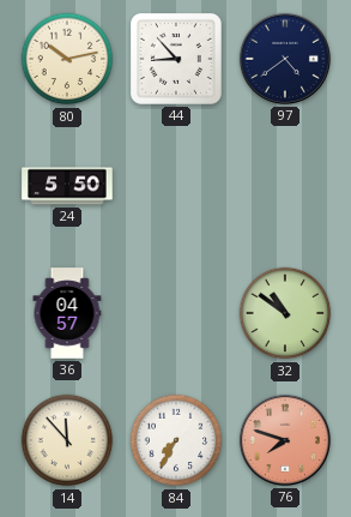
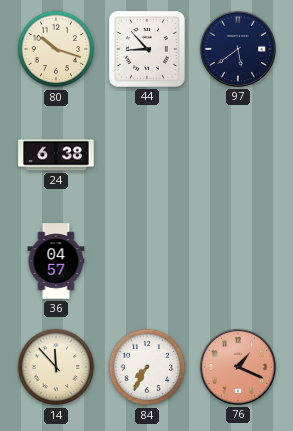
80: 10:13 -> 10:18
97: 4:39 -> 5:39
24: 5:50 -> 6:38
32: 10:51 -> none
76: 7:48 -> 1:19
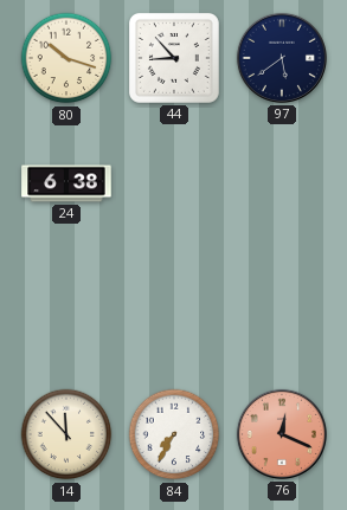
36: 04:57 -> none
76: 1:19 -> 12:19
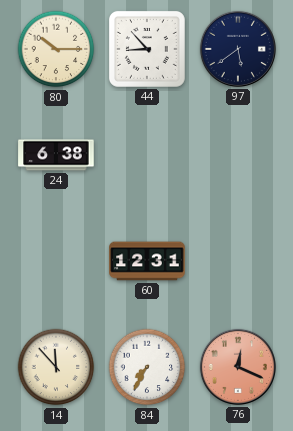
80: 10:18 -> 10:15
60: none -> 12:31
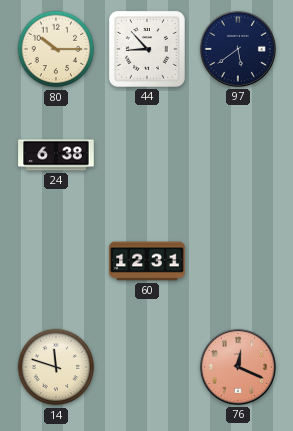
14: 11:53 -> 11:48
84: 7:35 -> none
